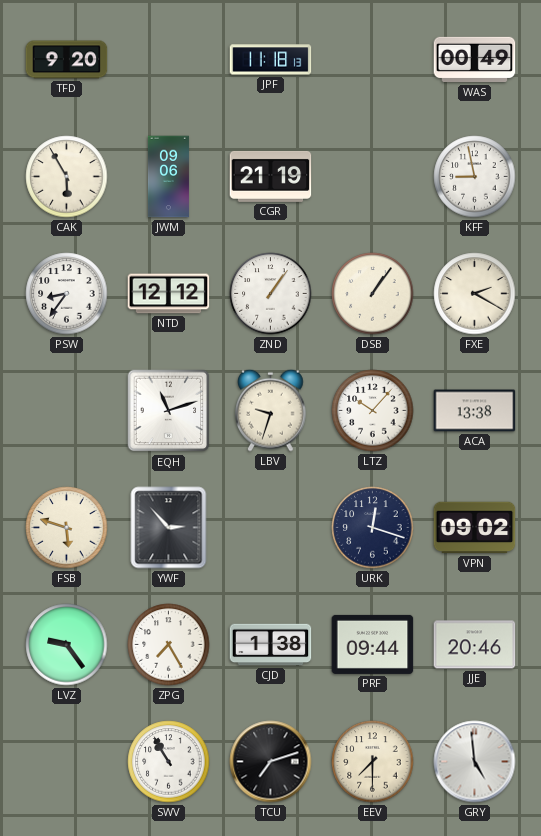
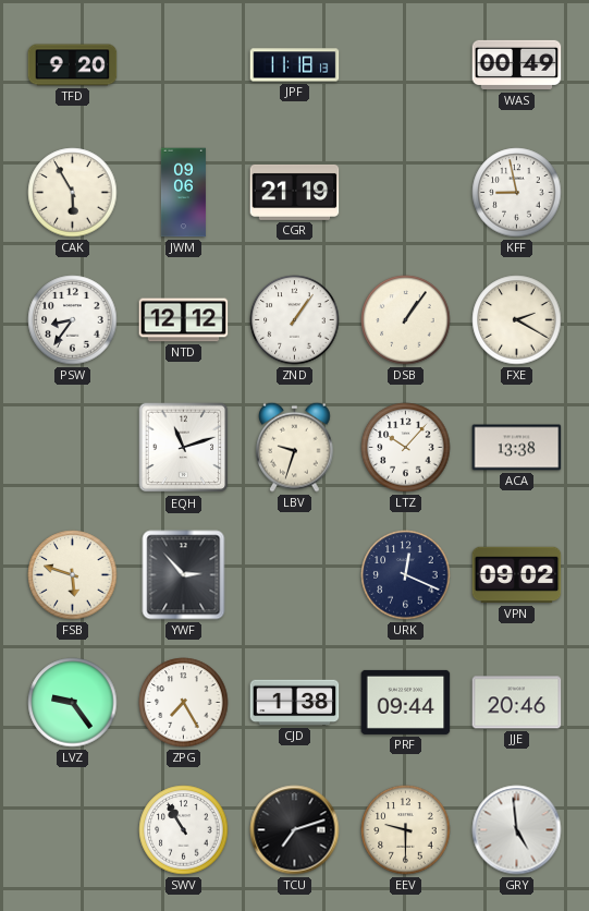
URK: 12:18 -> 12:19
EEV: 7:30 -> 9:30
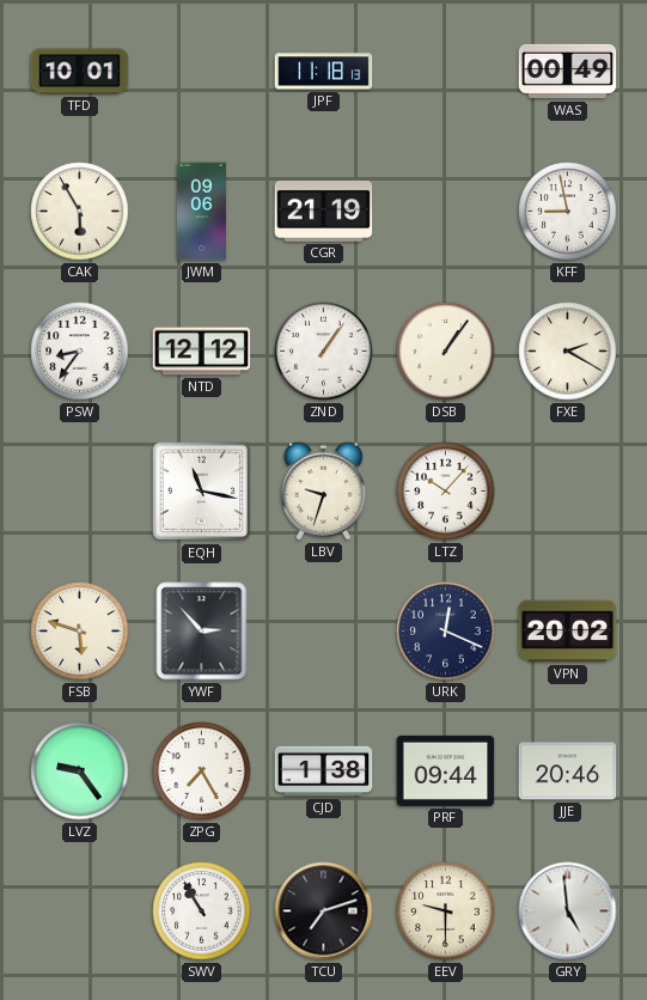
TFD: 9:20 -> 10:01
EQH: 11:12 -> 11:17
ACA: 13:38 -> none
VPN: 09:02 -> 20:02
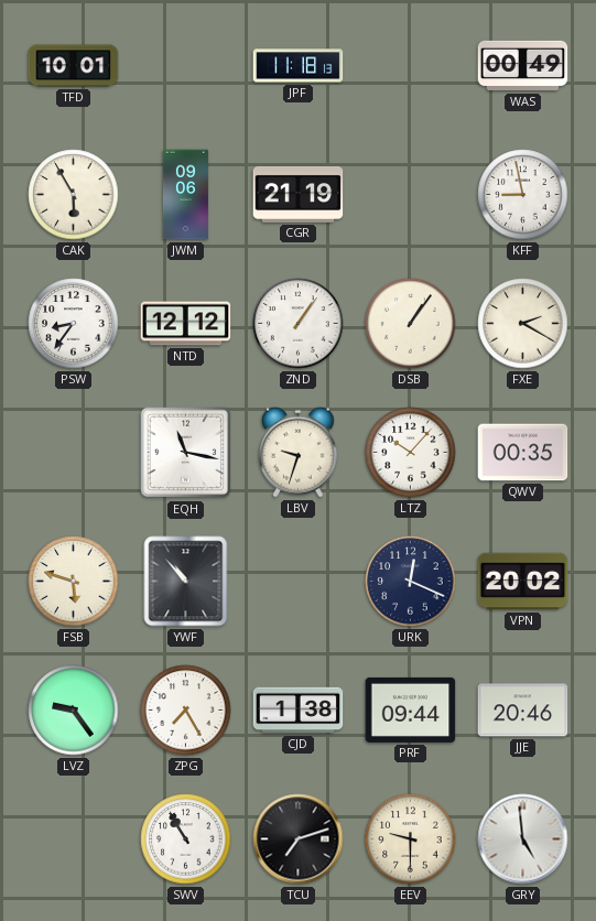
QWV: none -> 00:35
YWF: 2:53 -> 10:53
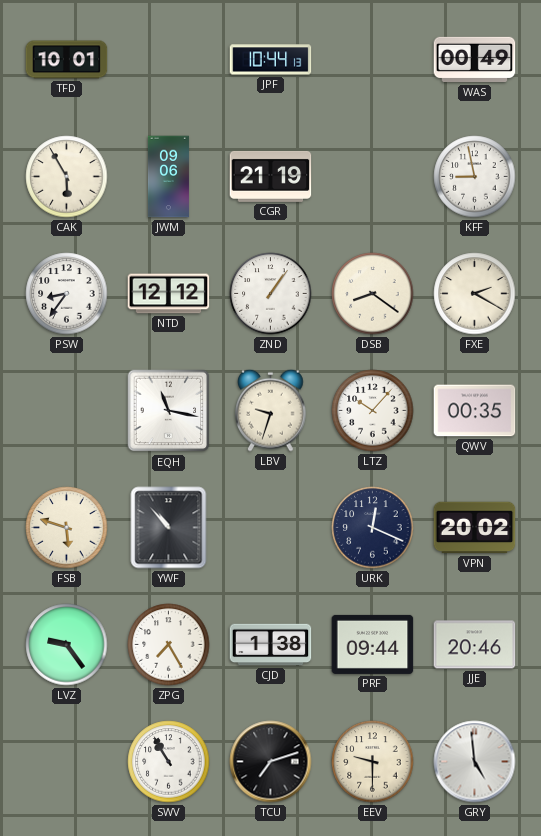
JPF: 11:18 -> 10:44
DSB: 1:06 -> 8:21
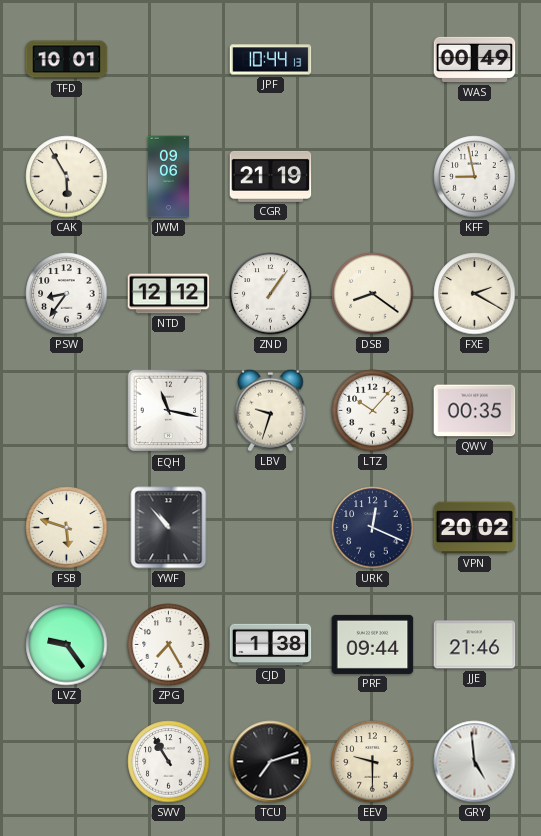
JJE: 20:46 -> 21:46
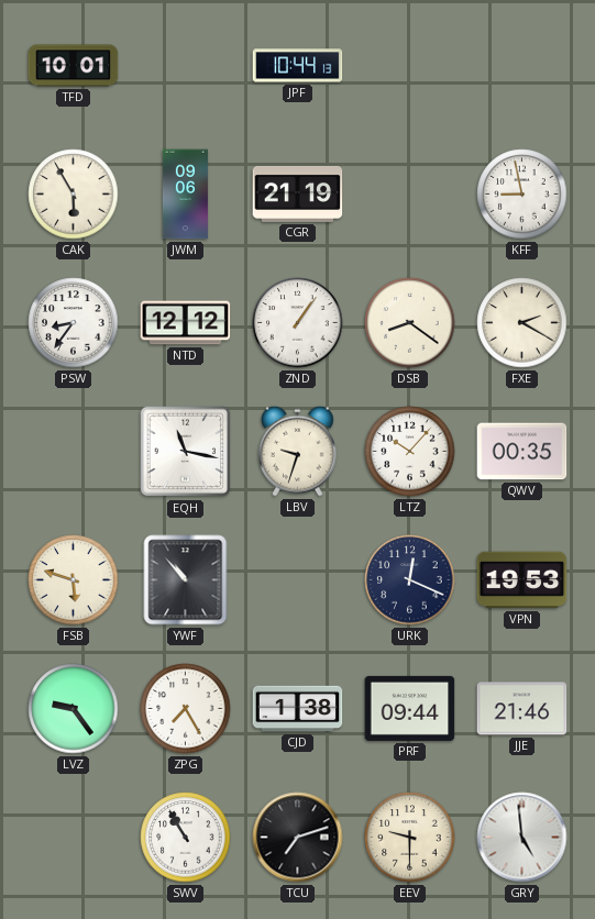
WAS: 00:49 -> none
VPN: 20:02 -> 19:53
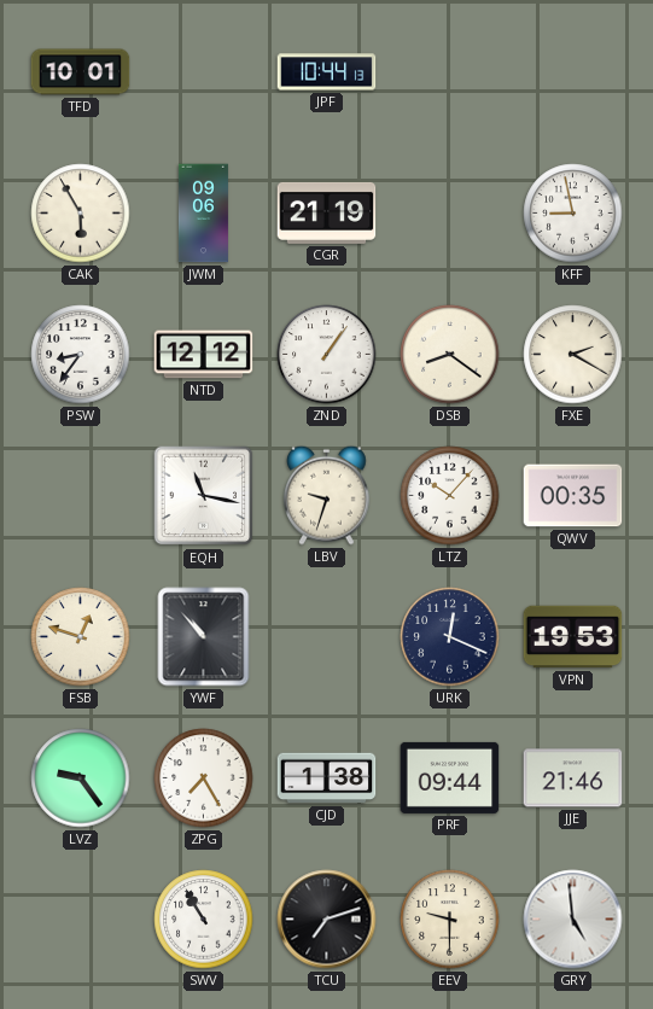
FSB: 5:48 -> 12:48
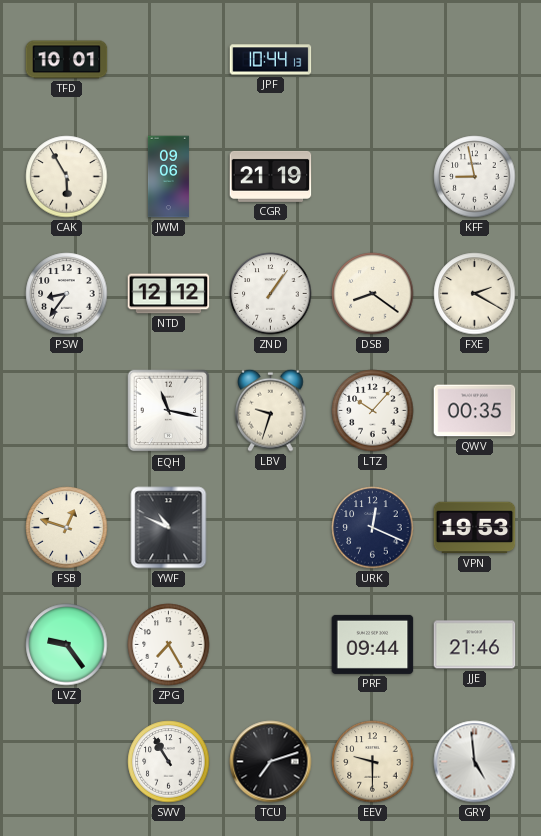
YWF: 10:53 -> 10:49
CJD: 1:38 -> none
